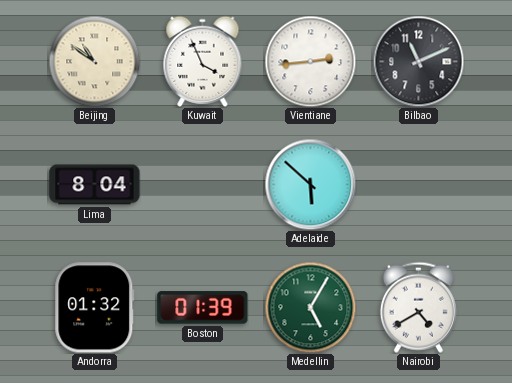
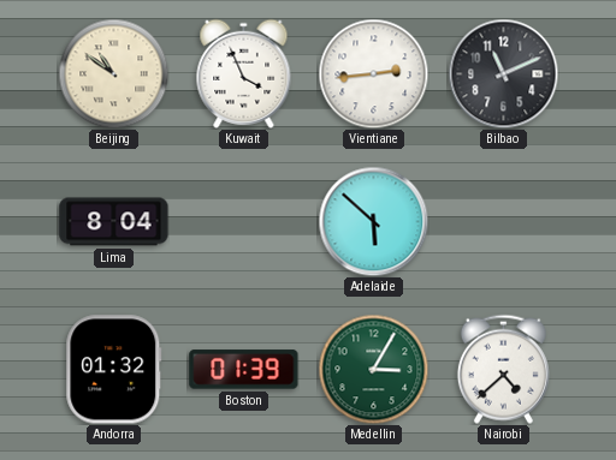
Medellin: 5:05 -> 3:05
Nairobi: 4:40 -> 4:38
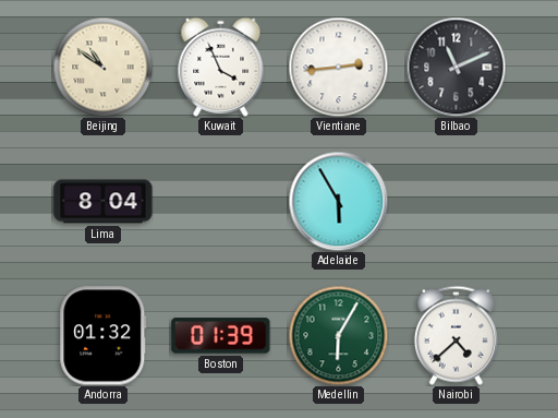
Adelaide: 5:52 -> 5:55
Medellin: 3:05 -> 6:05
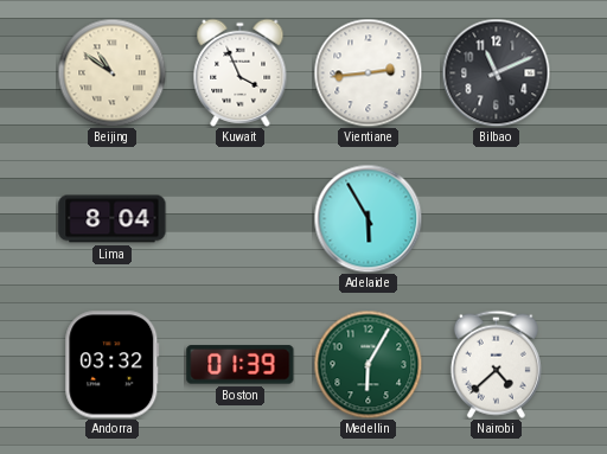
Andorra: 01:32 -> 03:32
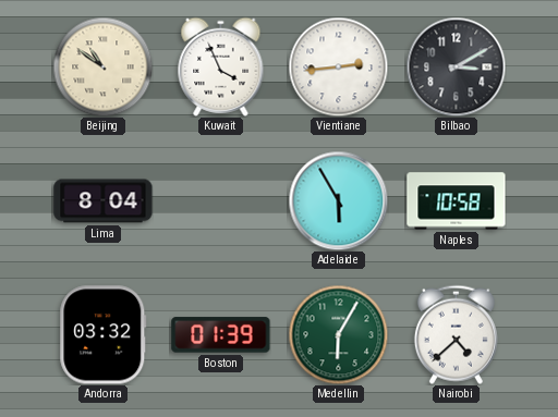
Bilbao: 11:11 -> 3:10
Naples: none -> 10:58
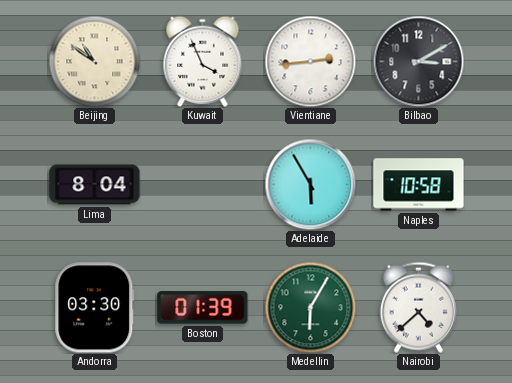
Andorra: 03:32 -> 03:30
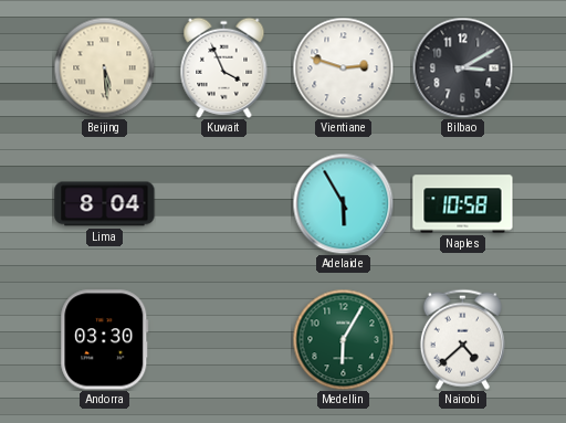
Beijing: 10:51 -> 5:29
Vientiane: 2:44 -> 2:48
Boston: 01:39 -> none
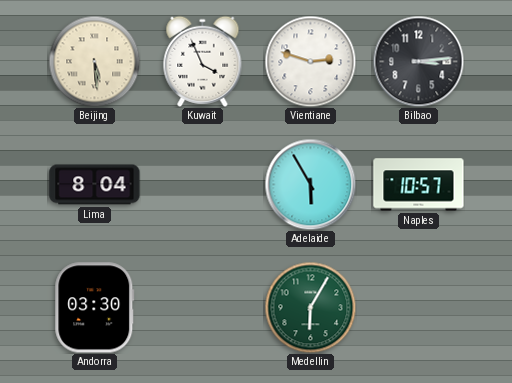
Bilbao: 3:10 -> 3:14
Naples: 10:58 -> 10:57
Nairobi: 4:38 -> none
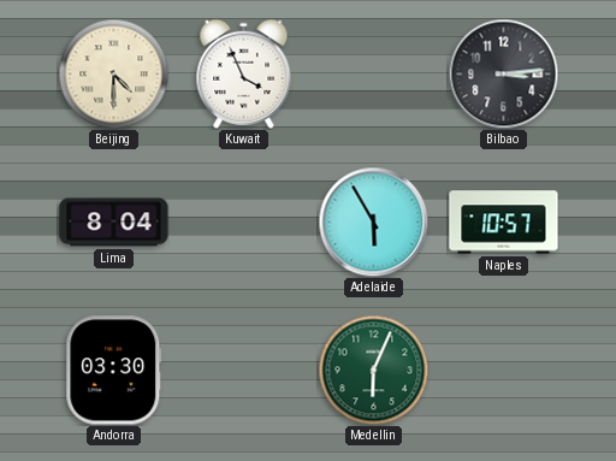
Beijing: 5:29 -> 4:30
Vientiane: 2:48 -> none
Medellin: 6:05 -> 6:04
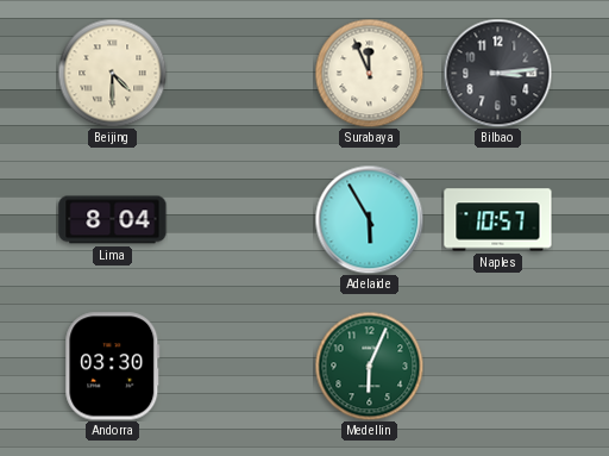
Kuwait: 3:56 -> none
Surabaya: none -> 11:56
